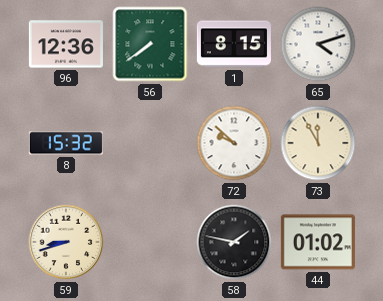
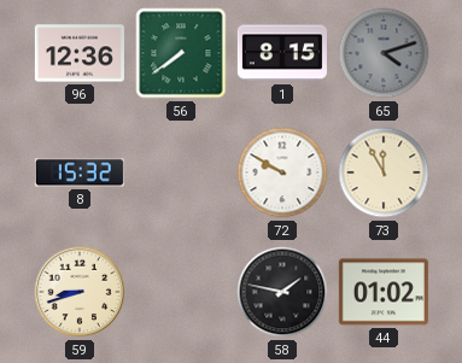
65 dial: white -> grey
72: 9:52 -> 9:50
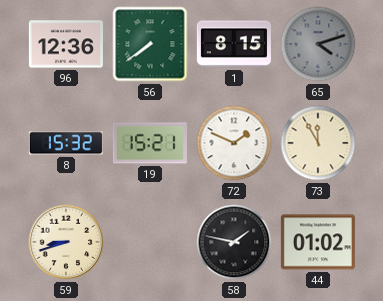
19: none -> 15:21
72: 9:50 -> 1:49
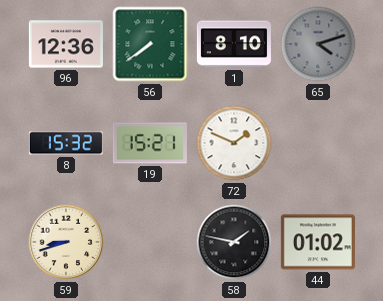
1: 8:15 -> 8:10
73: 11:55 -> none
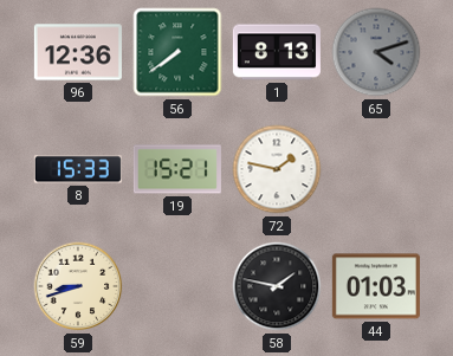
1: 8:10 -> 8:13
8: 15:32 -> 15:33
72: 1:49 -> 1:47
44: 01:02 -> 01:03
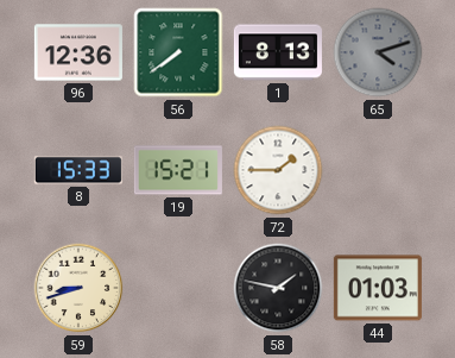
72: 1:47 -> 1:45
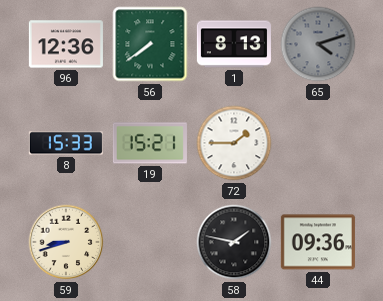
44: 01:03 -> 09:36
